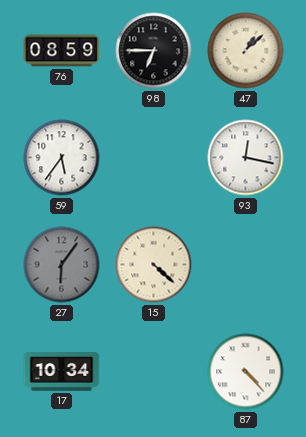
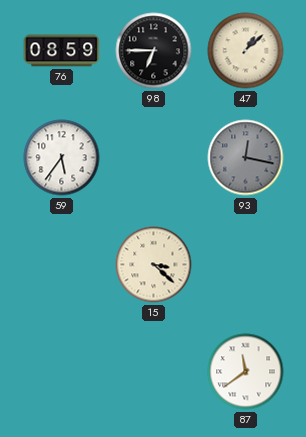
93 dial: white -> grey
27: 6:06 -> none
15: 4:22 -> 3:22
17: 10:34 -> none
87: 4:23 -> 11:39
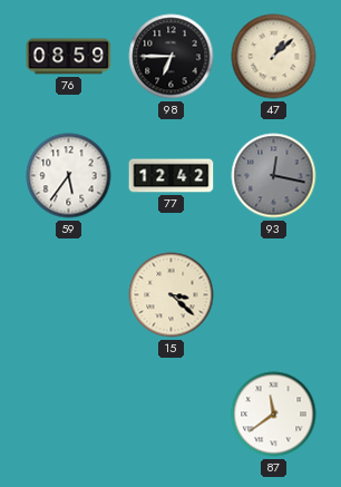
77: none -> 12:42
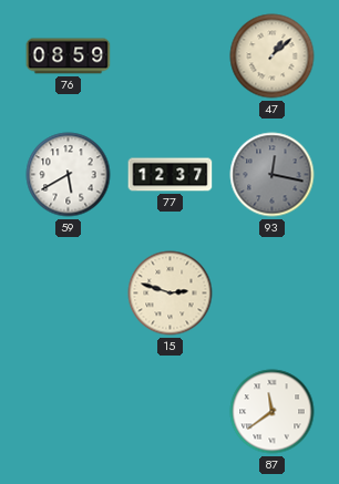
98: 6:45 -> none
59: 5:36 -> 5:40
77: 12:42 -> 12:37
15: 3:22 -> 2:48
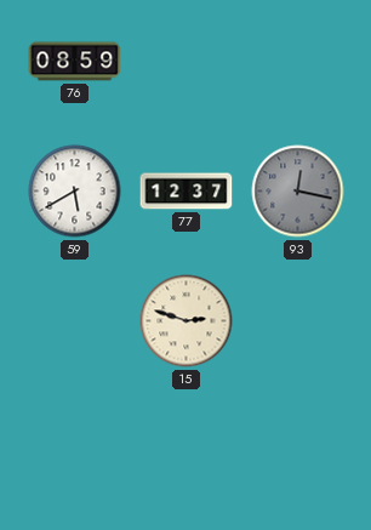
47: 1:08 -> none
87: 11:39 -> none
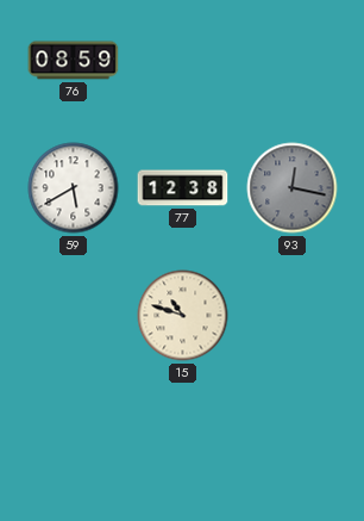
77: 12:37 -> 12:38
15: 2:48 -> 10:48
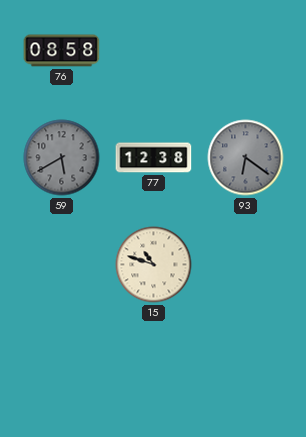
76: 08:59 -> 08:58
59 dial: white -> grey
93: 12:17 -> 6:21
